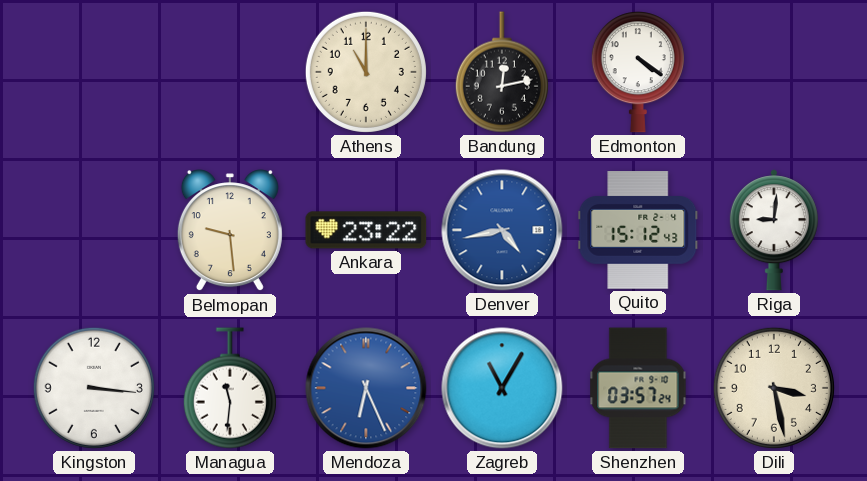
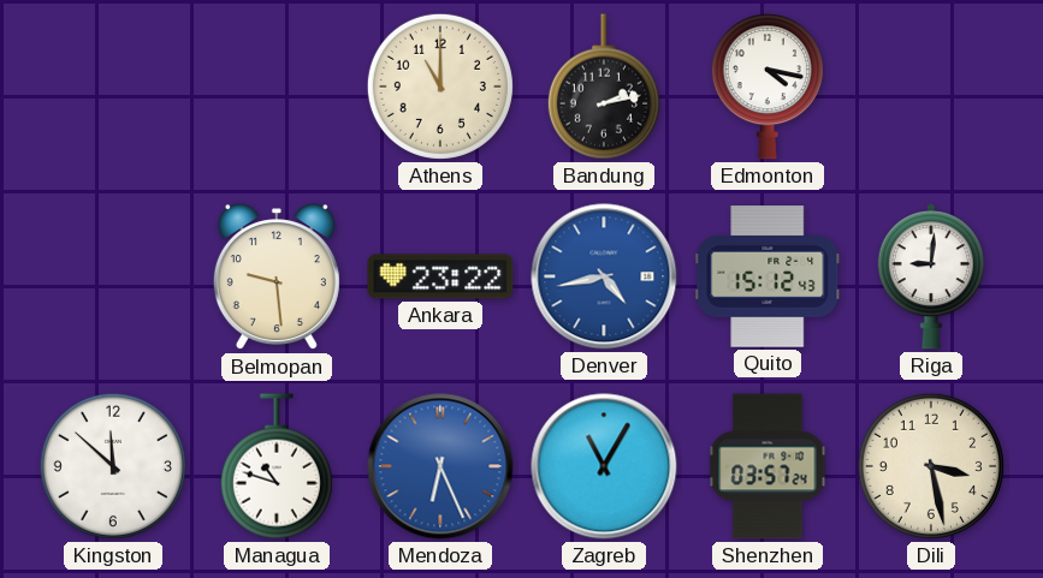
Bandung: 12:13 -> 2:13
Edmonton: 4:21 -> 4:17
Kingston: 3:16 -> 11:52
Managua: 11:31 -> 10:48
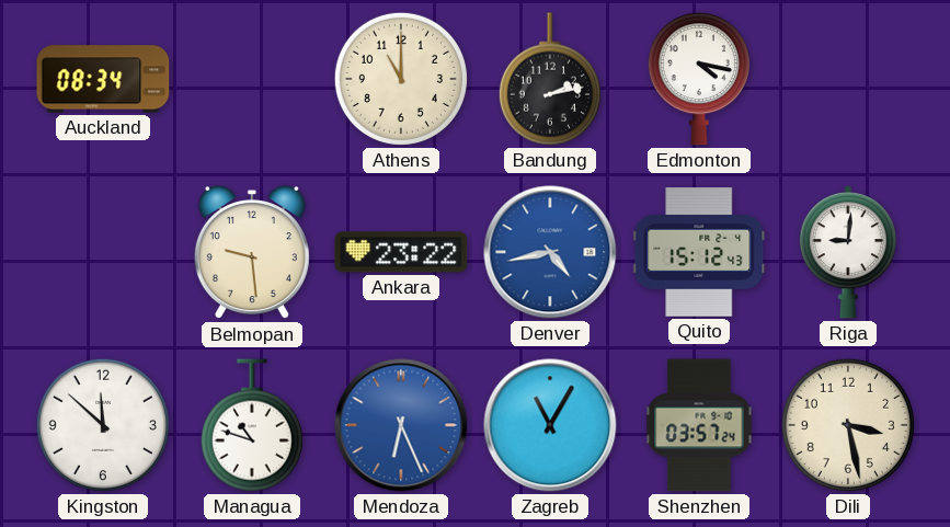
Auckland: none -> 08:34
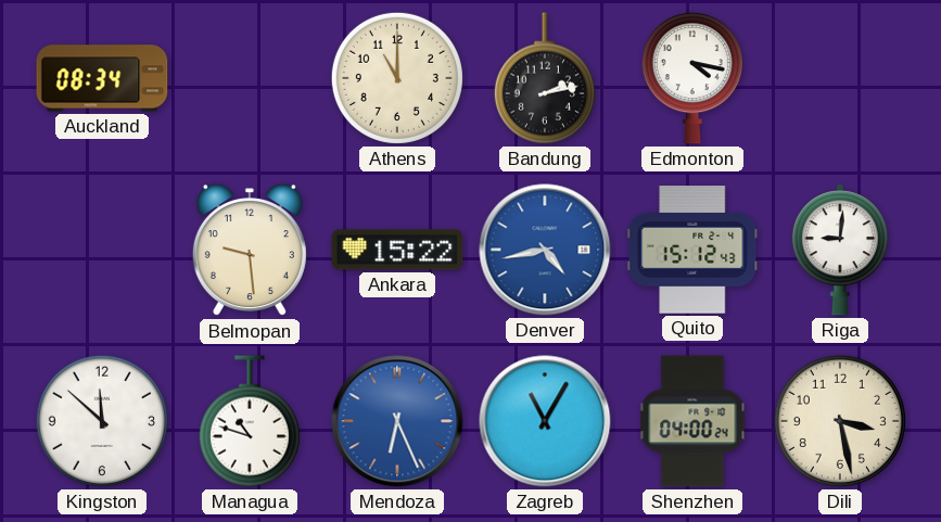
Ankara: 23:22 -> 15:22
Shenzhen: 03:57 -> 04:00
